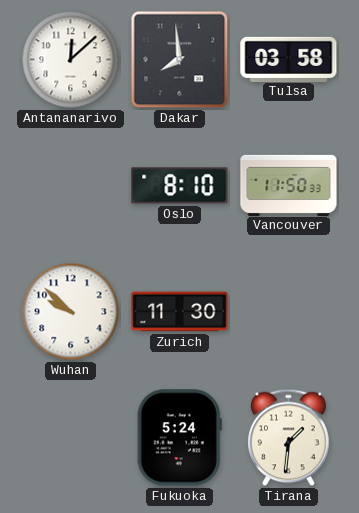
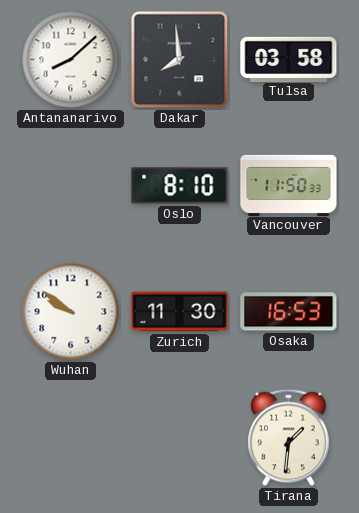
Antananarivo: 12:08 -> 8:08
Wuhan: 9:52 -> 9:51
Osaka: none -> 16:53
Fukuoka: 5:24 -> none
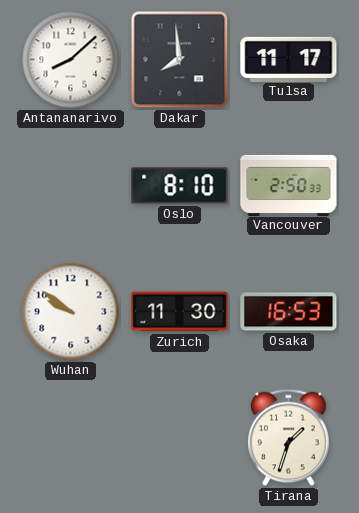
Tulsa: 03:58 -> 11:17
Vancouver: 11:50 -> 2:50
Tirana: 1:31 -> 1:33
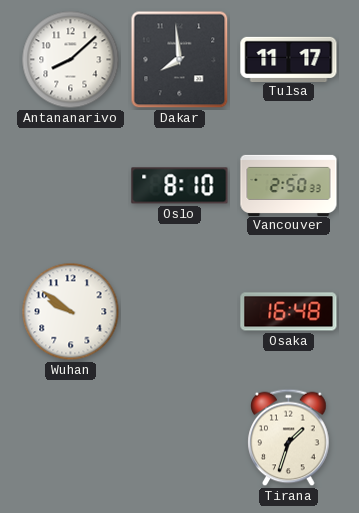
Zurich: 11:30 -> none
Osaka: 16:53 -> 16:48
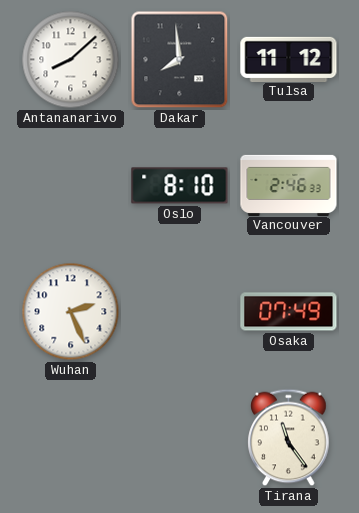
Tulsa: 11:17 -> 11:12
Vancouver: 2:50 -> 2:46
Wuhan: 9:51 -> 2:26
Osaka: 16:48 -> 07:49
Tirana: 1:33 -> 11:24
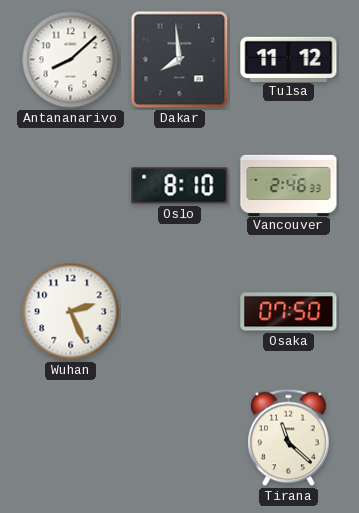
Osaka: 07:49 -> 07:50
Tirana: 11:24 -> 11:22
